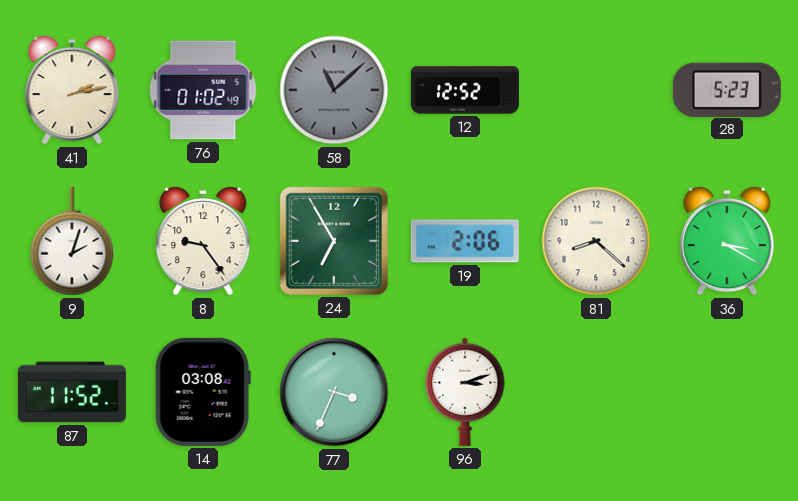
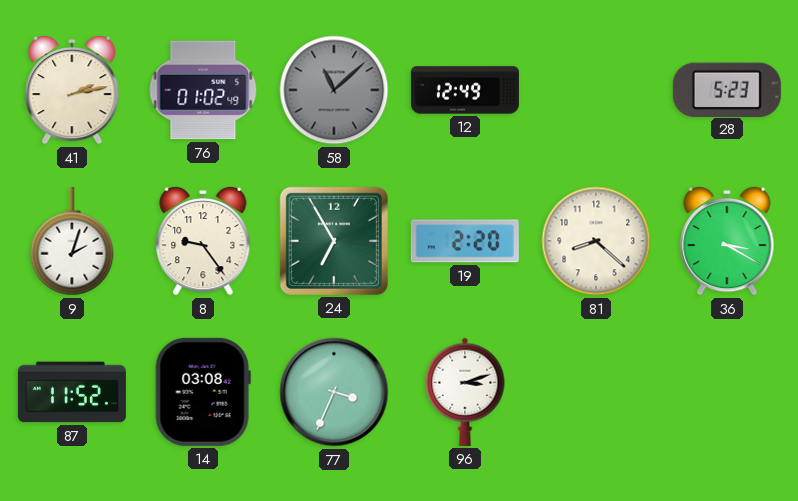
12: 12:52 -> 12:49
19: 2:06 -> 2:20
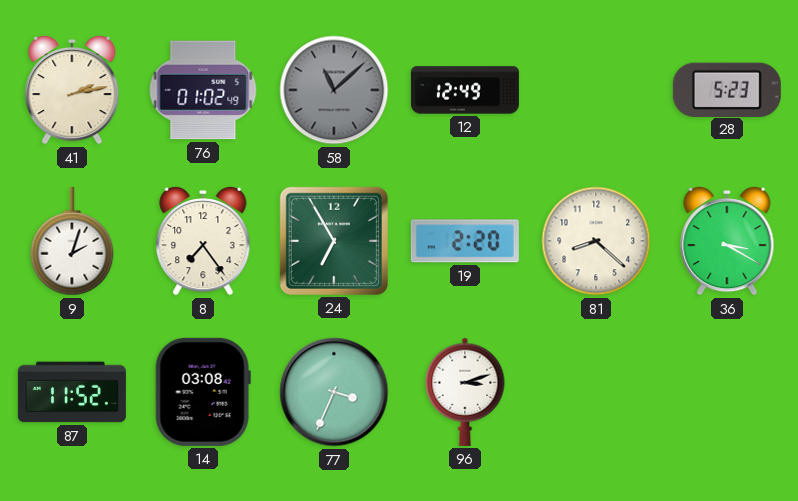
8: 9:24 -> 7:24
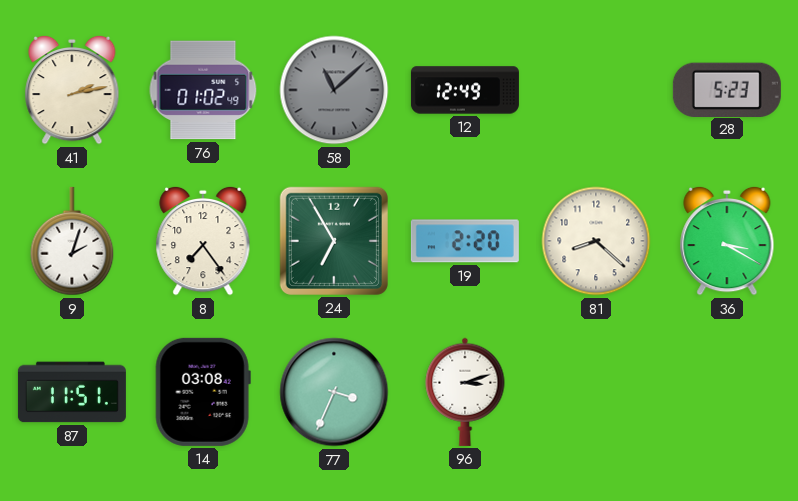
87: 11:52 -> 11:51
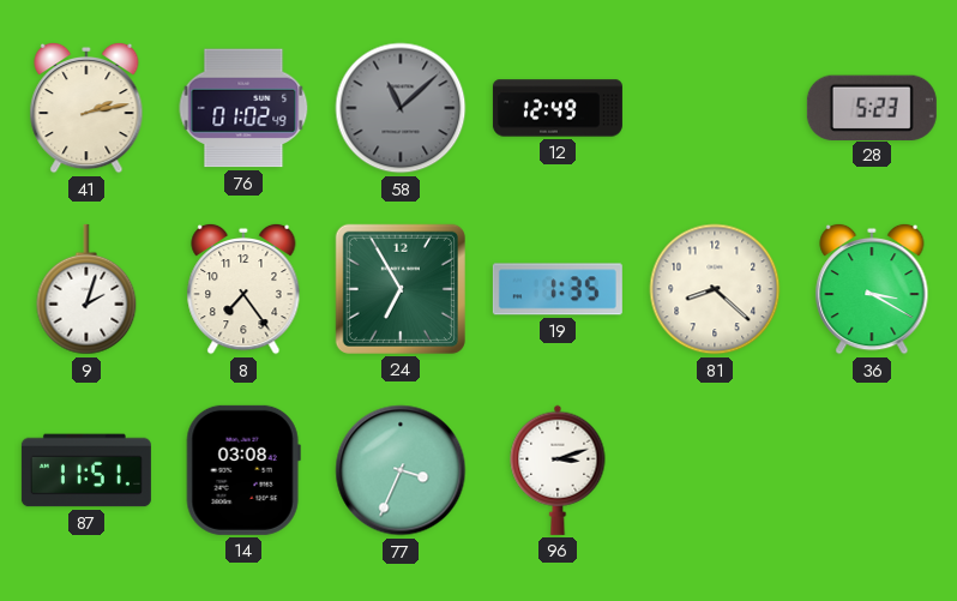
19: 2:20 -> 1:35
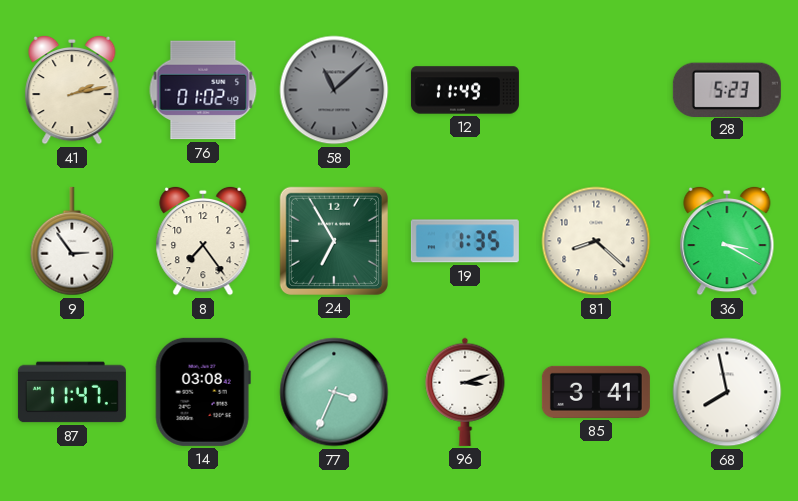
12: 12:49 -> 11:49
9: 2:03 -> 2:54
87: 11:51 -> 11:47
85: none -> 3:41
68: none -> 7:58
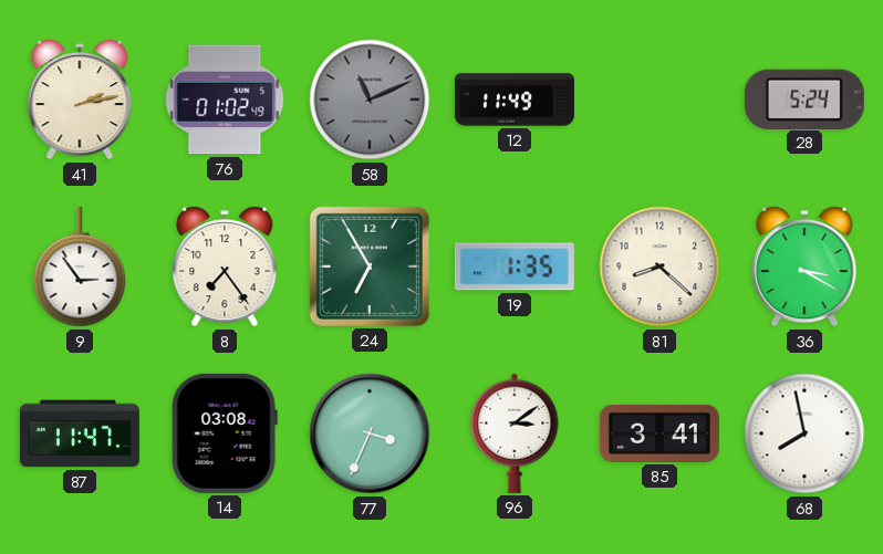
58: 11:08 -> 11:11
28: 5:23 -> 5:24
96: 3:12 -> 3:09
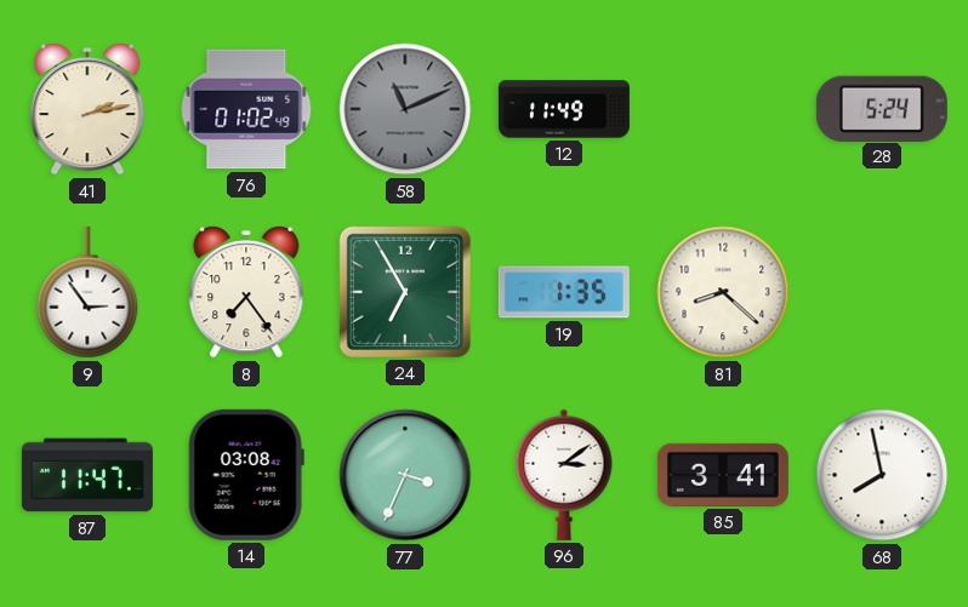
36: 3:20 -> none
